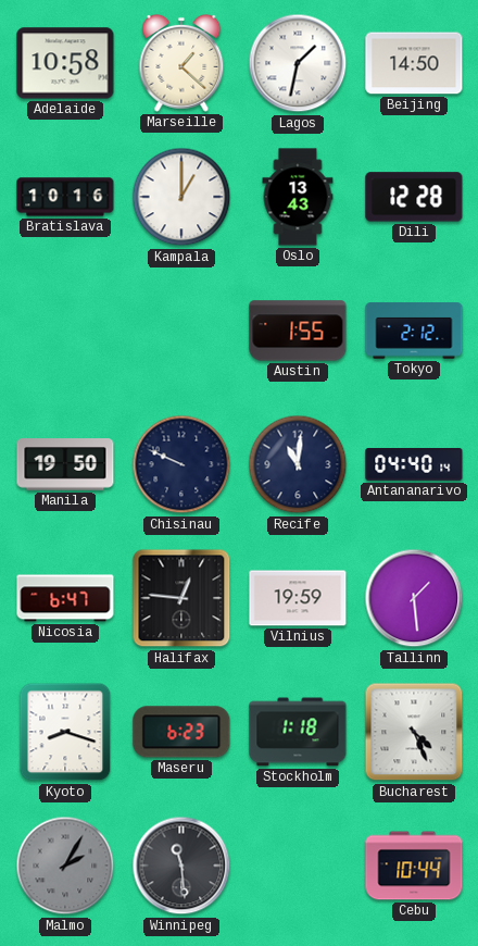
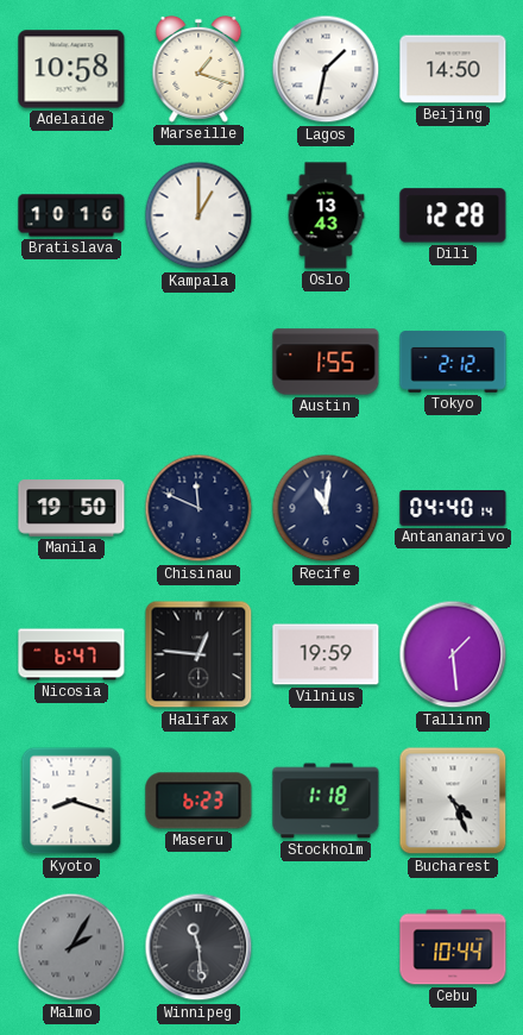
Marseille: 1:22 -> 1:18
Chisinau: 9:49 -> 11:49
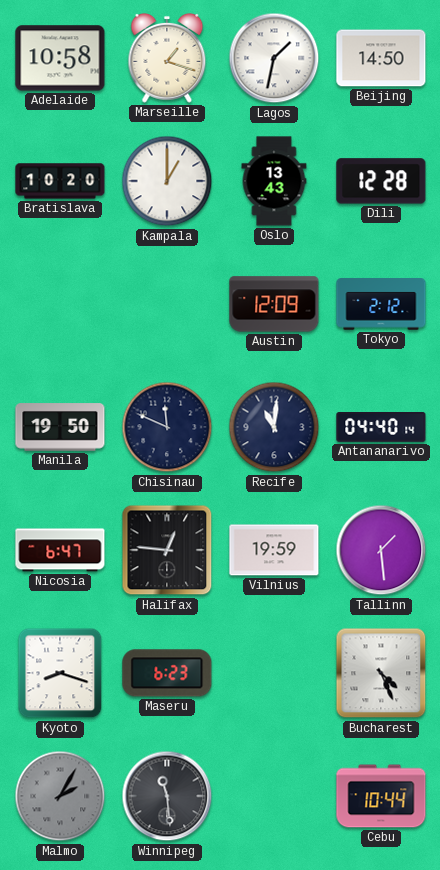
Bratislava: 10:16 -> 10:20
Austin: 1:55 -> 12:09
Stockholm: 1:18 -> none
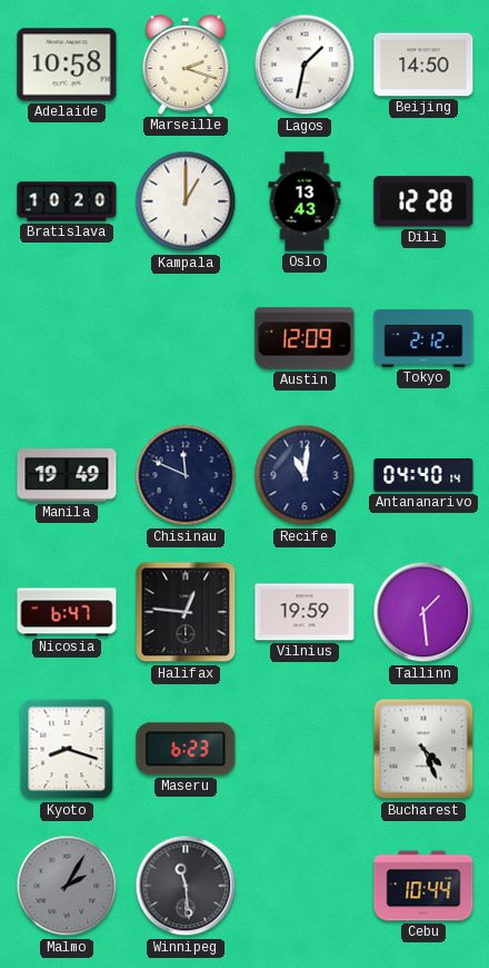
Marseille: 1:18 -> 2:18
Manila: 19:50 -> 19:49
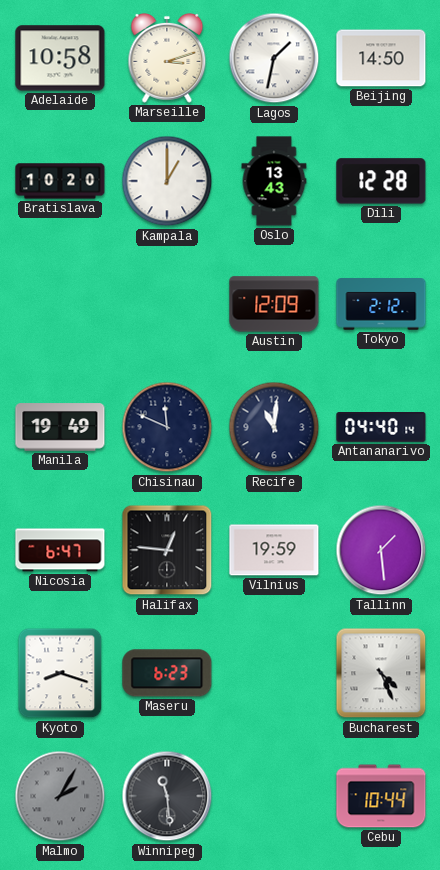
Marseille: 2:18 -> 3:12
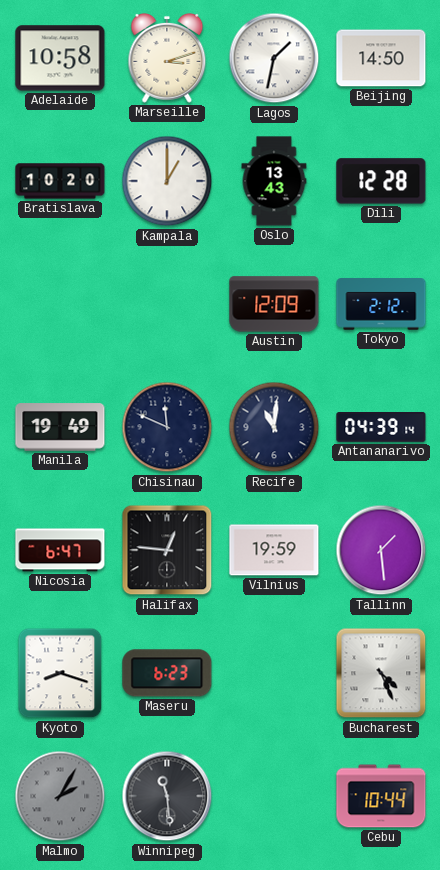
Antananarivo: 04:40 -> 04:39
